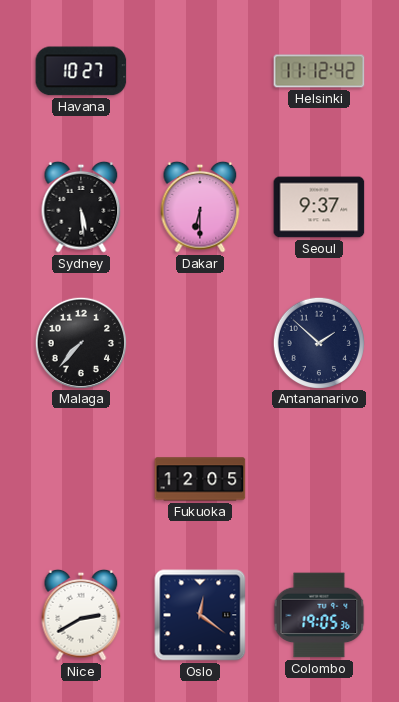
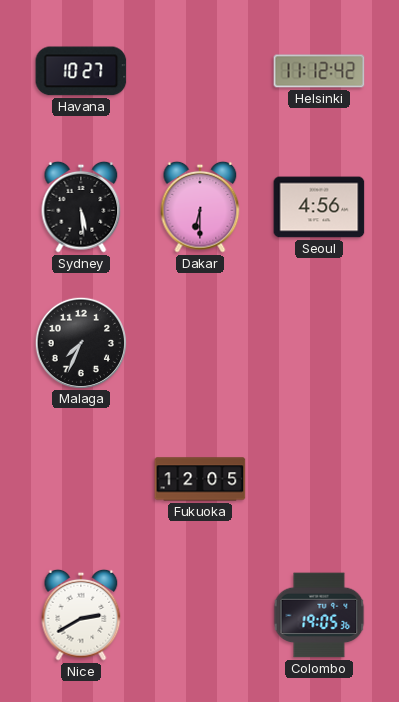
Seoul: 9:37 -> 4:56
Malaga: 7:37 -> 7:34
Antananarivo: 1:52 -> none
Oslo: 12:21 -> none
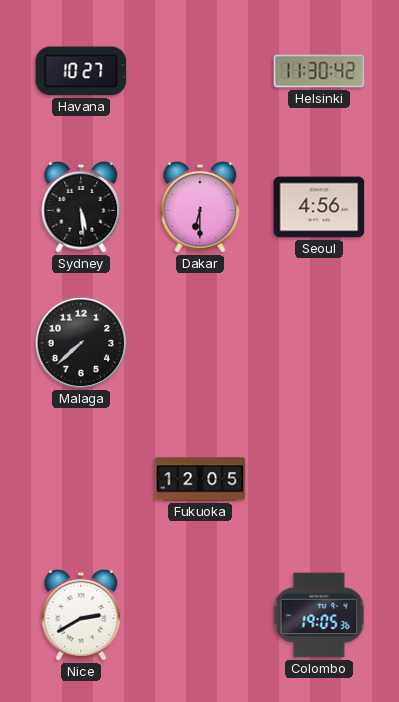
Helsinki: 11:12 -> 11:30
Malaga: 7:34 -> 7:38
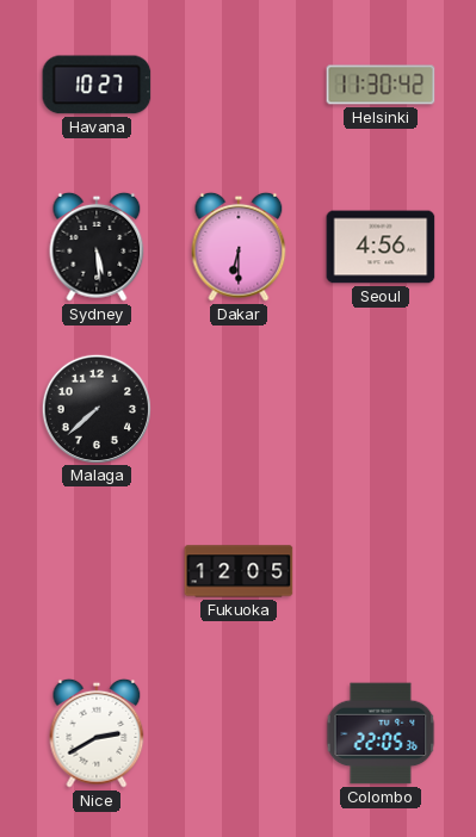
Colombo: 19:05 -> 22:05
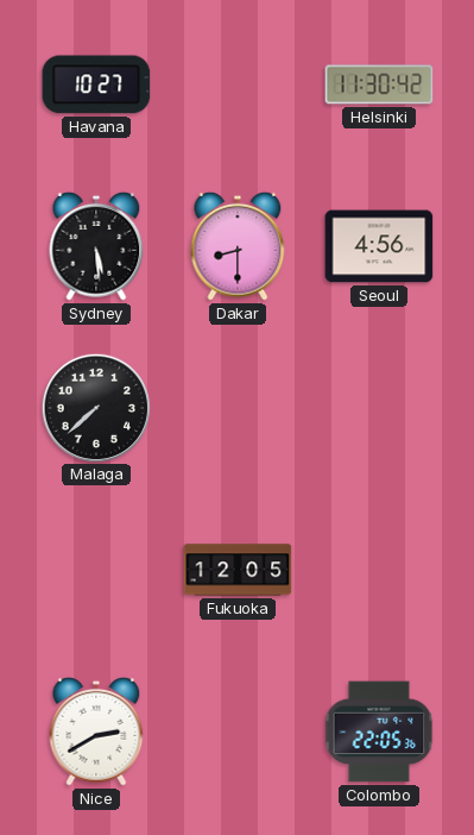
Dakar: 6:30 -> 8:30
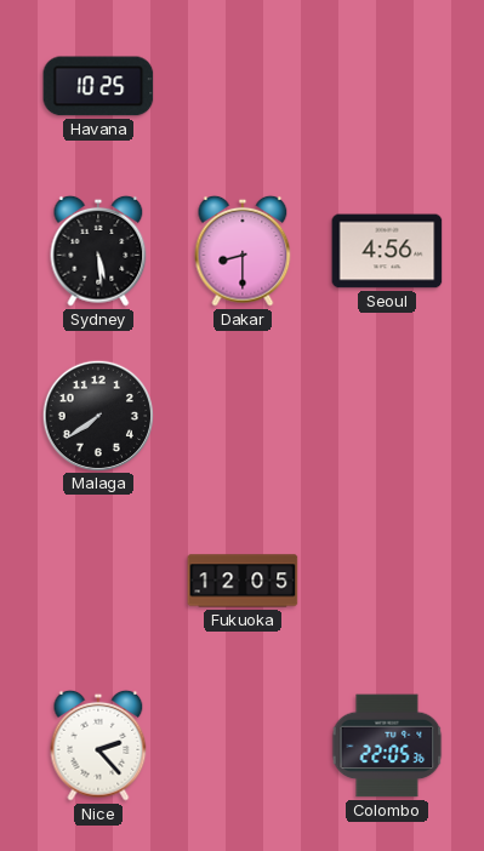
Havana: 10:27 -> 10:25
Helsinki: 11:30 -> none
Malaga: 7:38 -> 7:39
Nice: 2:40 -> 2:23
